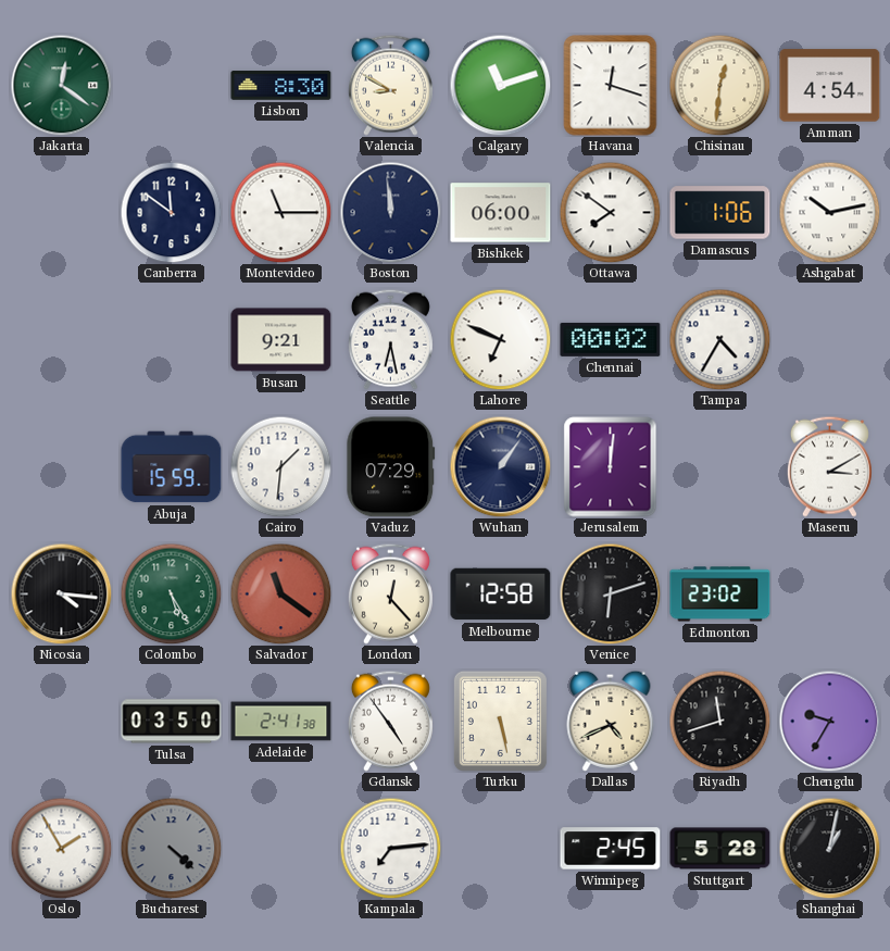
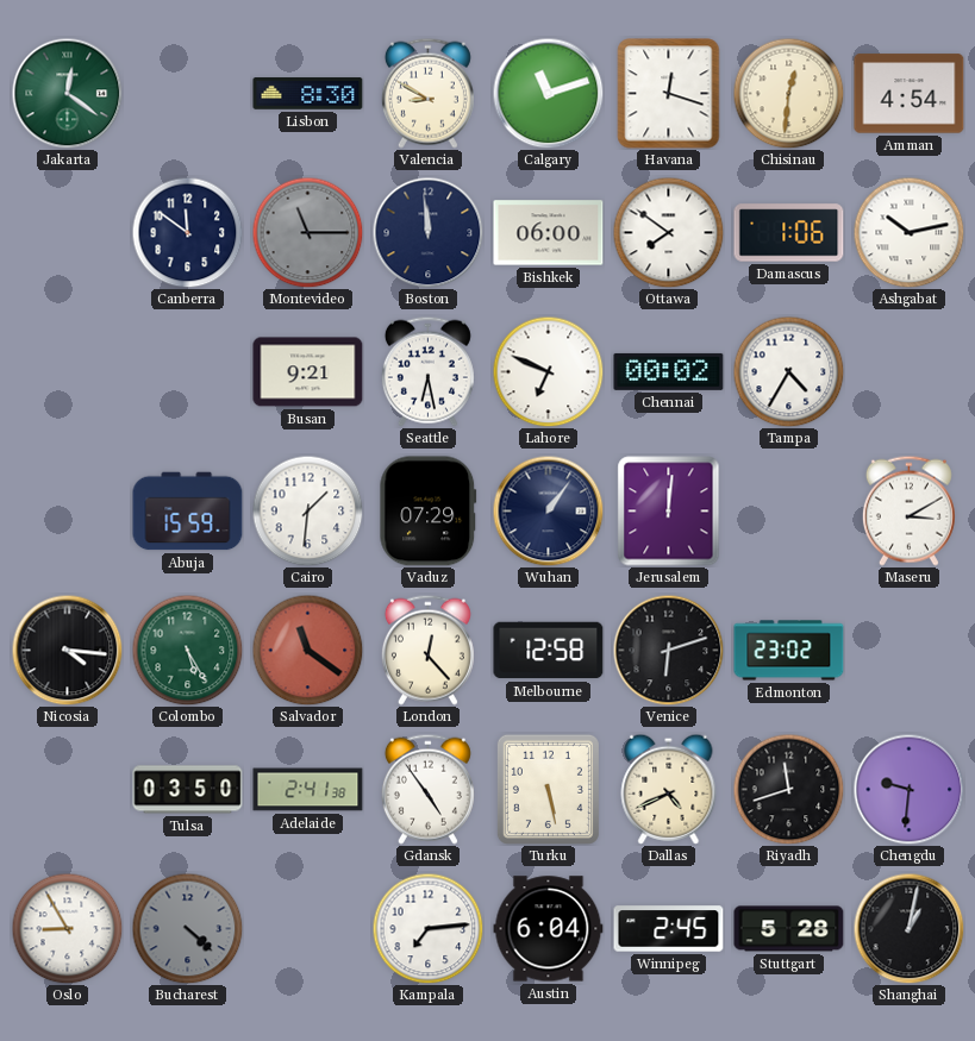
Montevideo dial: white -> grey
Chengdu: 9:35 -> 9:31
Oslo: 1:55 -> 8:55
Austin: none -> 6:04
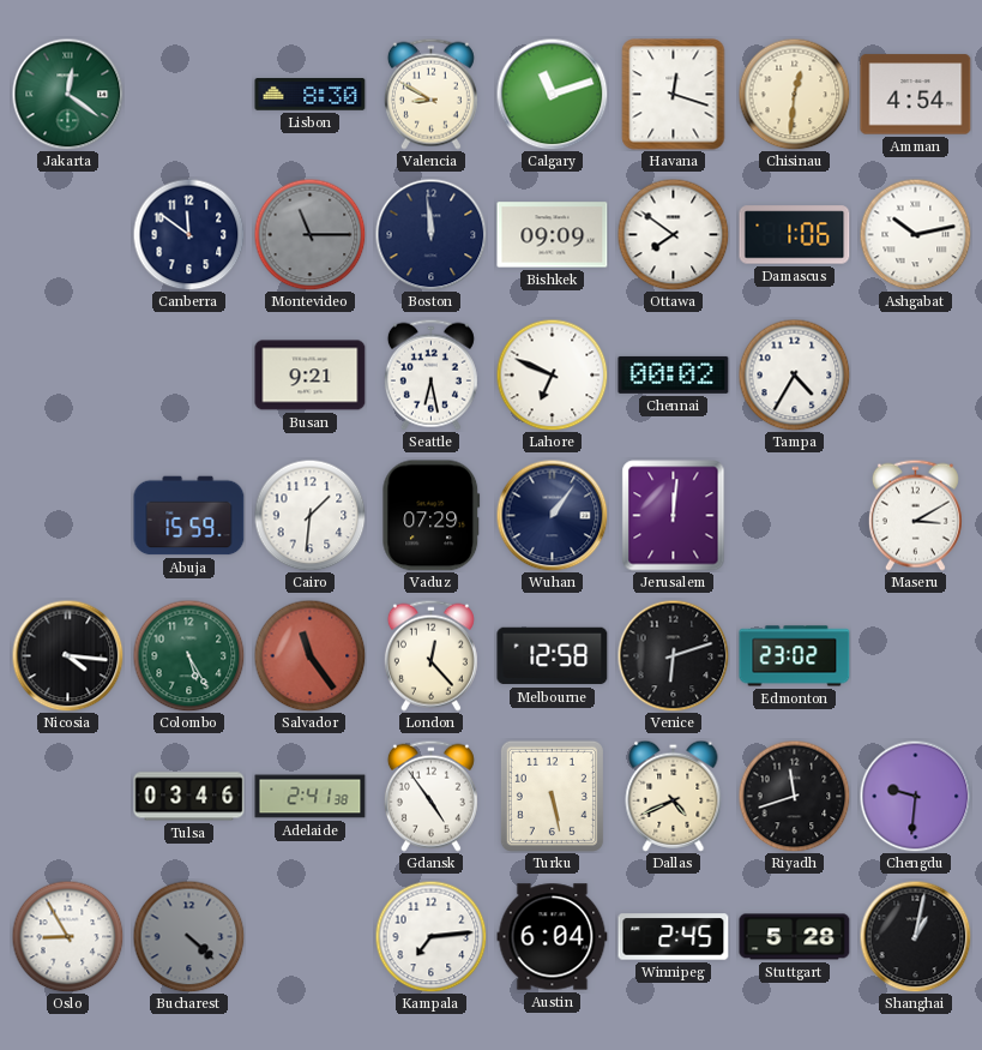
Bishkek: 06:00 -> 09:09
Salvador: 11:21 -> 11:24
Tulsa: 03:50 -> 03:46
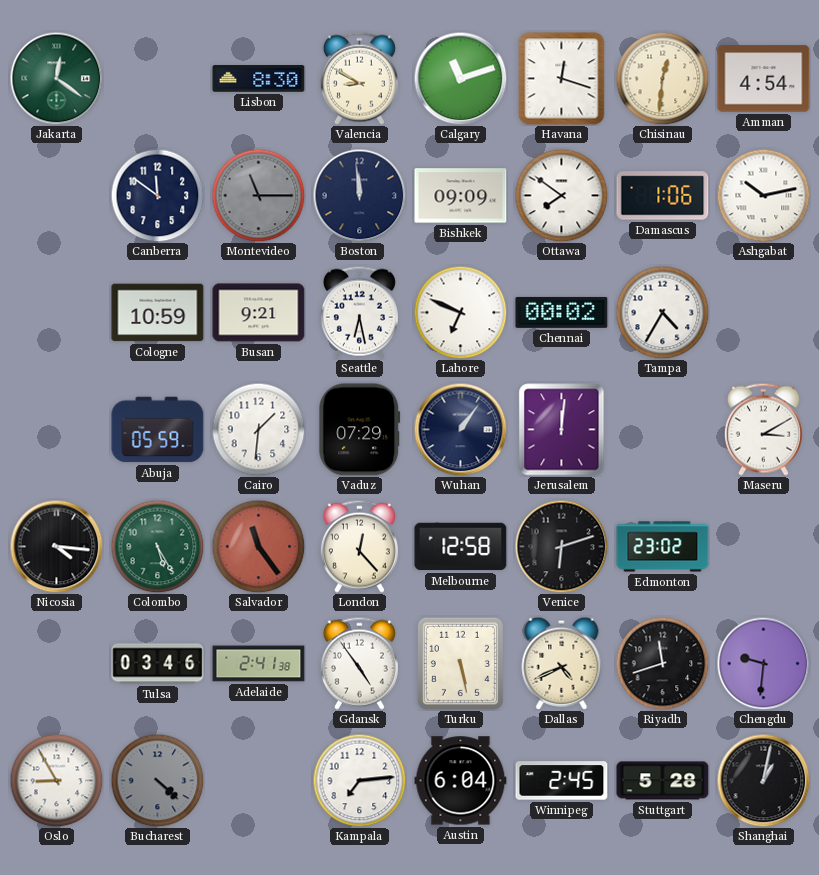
Cologne: none -> 10:59
Abuja: 15:59 -> 05:59
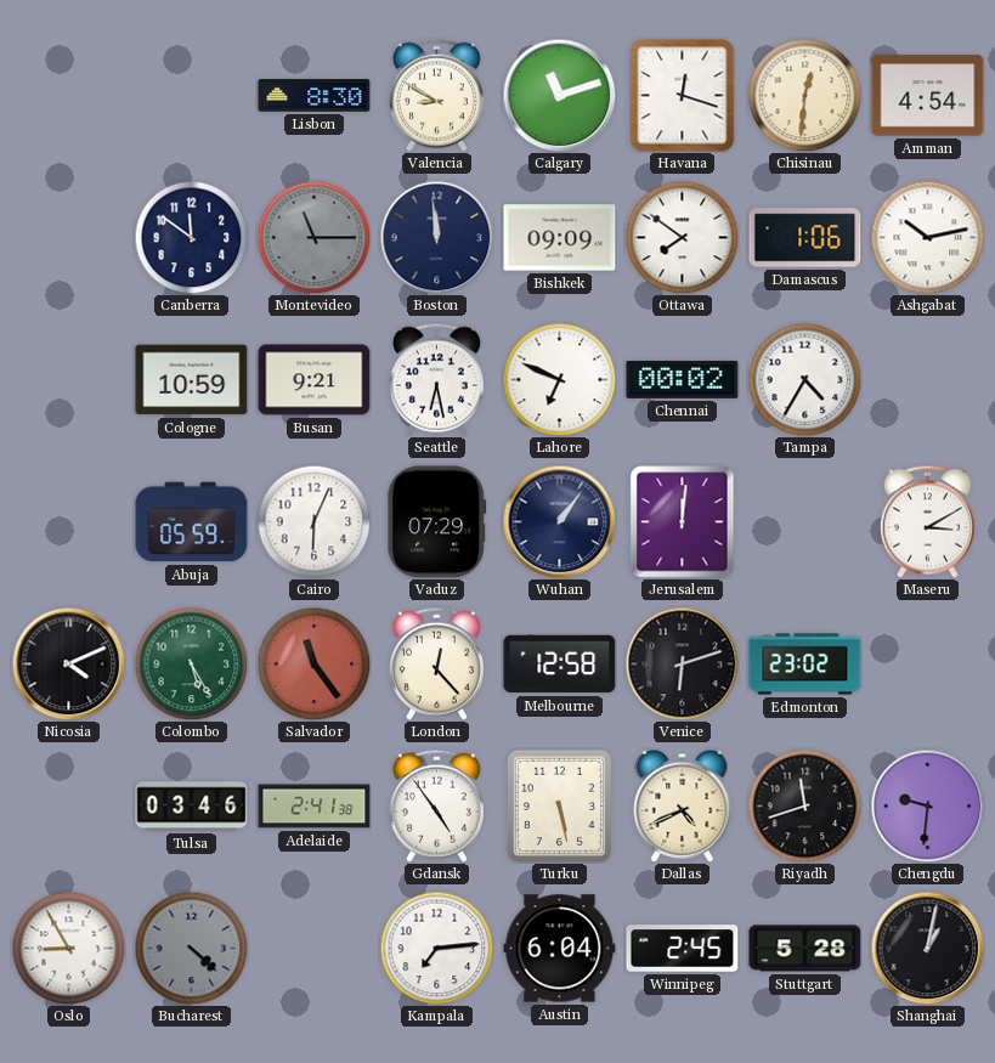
Jakarta: 12:21 -> none
Cairo: 1:31 -> 6:04
Nicosia: 4:16 -> 4:11
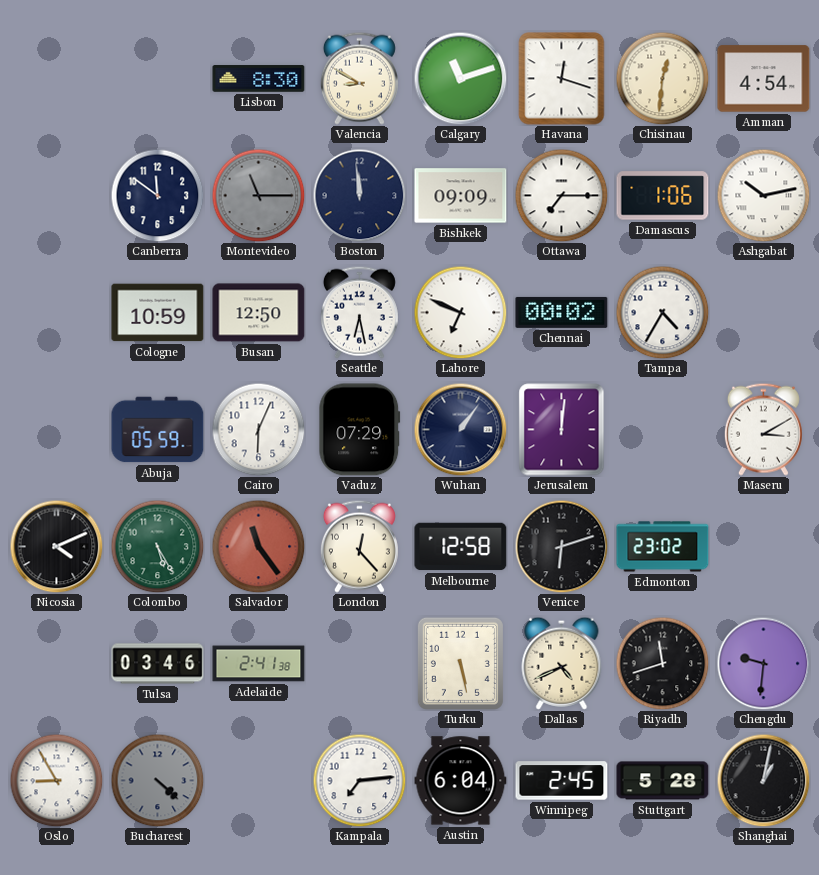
Ottawa: 7:51 -> 7:15
Busan: 9:21 -> 12:50
Gdansk: 4:54 -> none
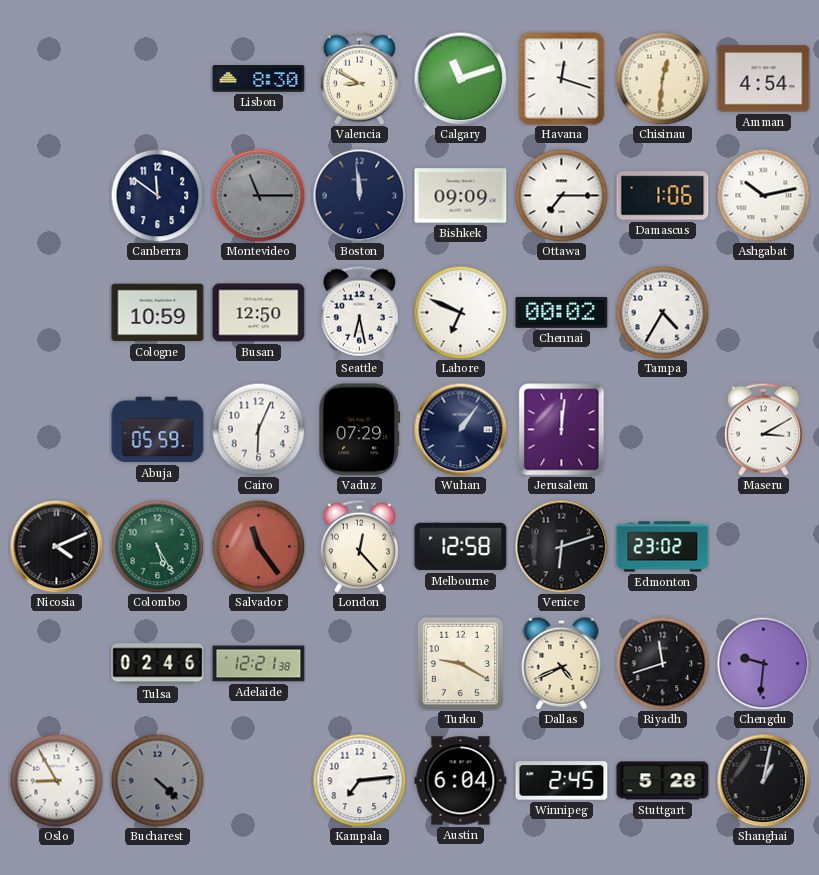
Tulsa: 03:46 -> 02:46
Adelaide: 2:41 -> 12:21
Turku: 5:28 -> 9:20
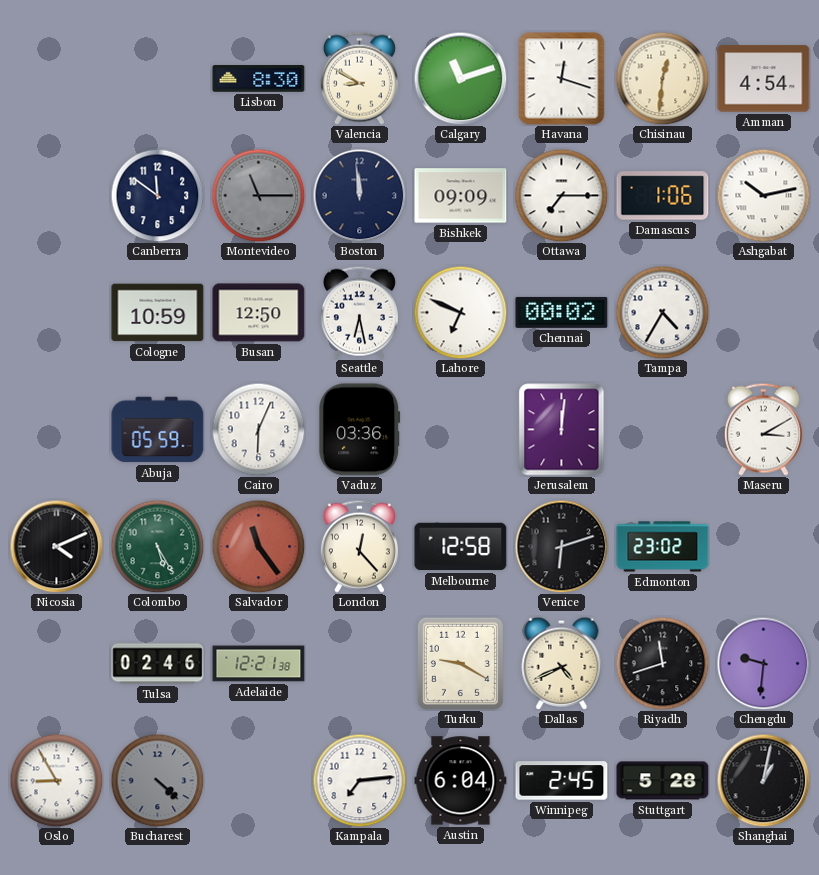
Vaduz: 07:29 -> 03:36
Wuhan: 1:06 -> none
